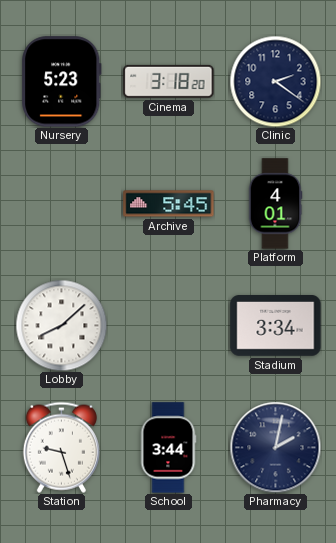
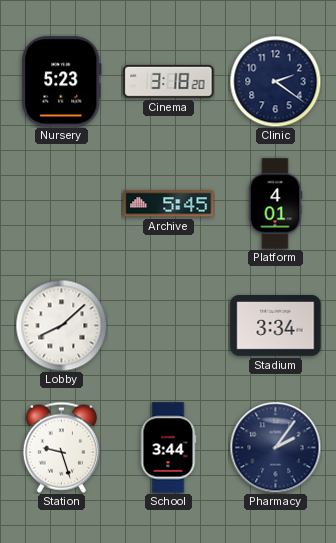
Pharmacy: 2:02 -> 2:06
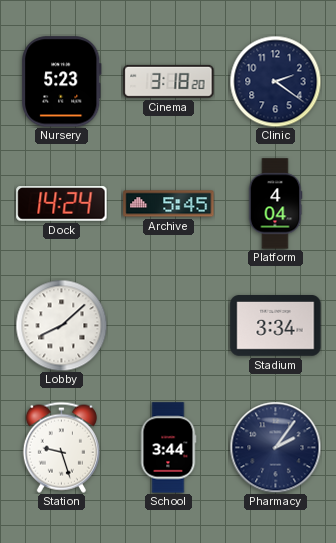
Dock: none -> 14:24
Platform: 4:01 -> 4:04
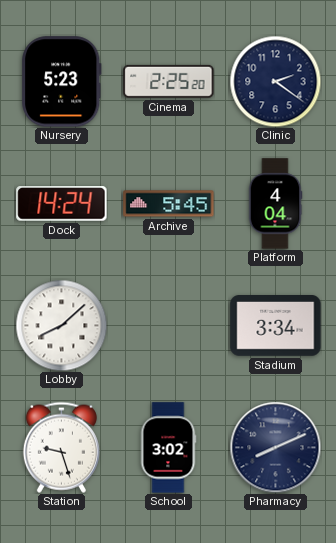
Cinema: 3:18 -> 2:25
School: 3:44 -> 3:02
Pharmacy: 2:06 -> 8:11
